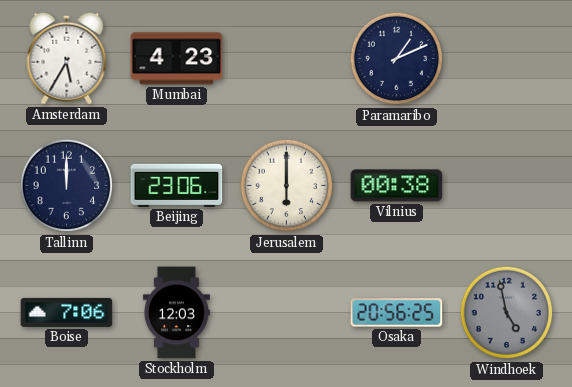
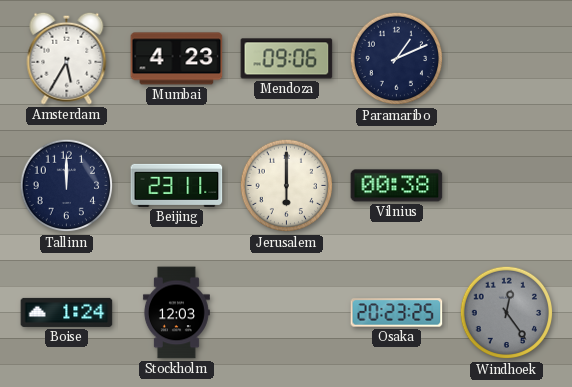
Mendoza: none -> 09:06
Beijing: 23:06 -> 23:11
Boise: 7:06 -> 1:24
Osaka: 20:56 -> 20:23
Windhoek: 4:58 -> 12:24
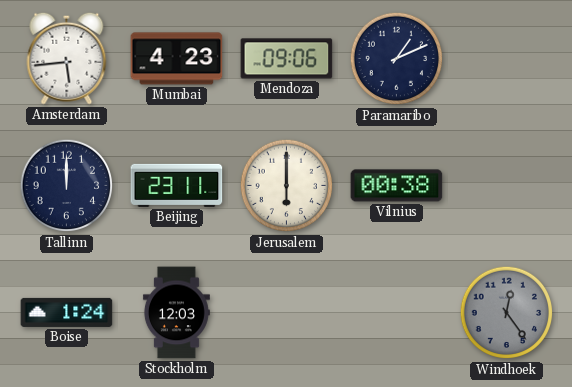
Amsterdam: 5:35 -> 5:44
Osaka: 20:23 -> none
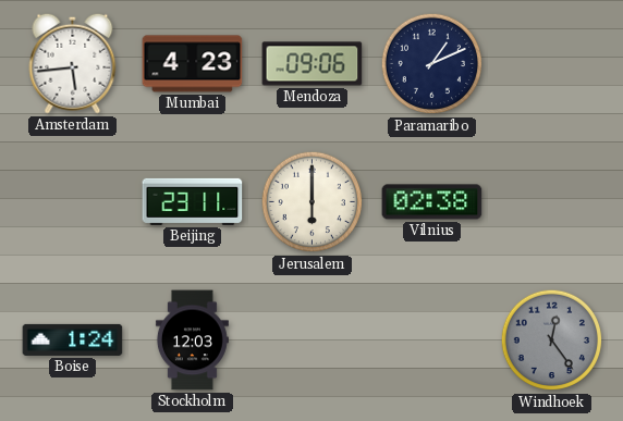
Tallinn: 12:00 -> none
Vilnius: 00:38 -> 02:38
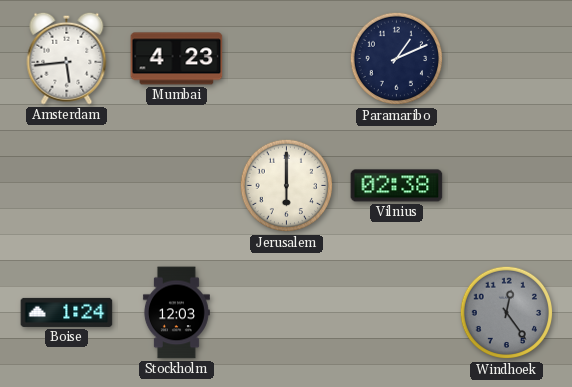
Mendoza: 09:06 -> none
Beijing: 23:11 -> none
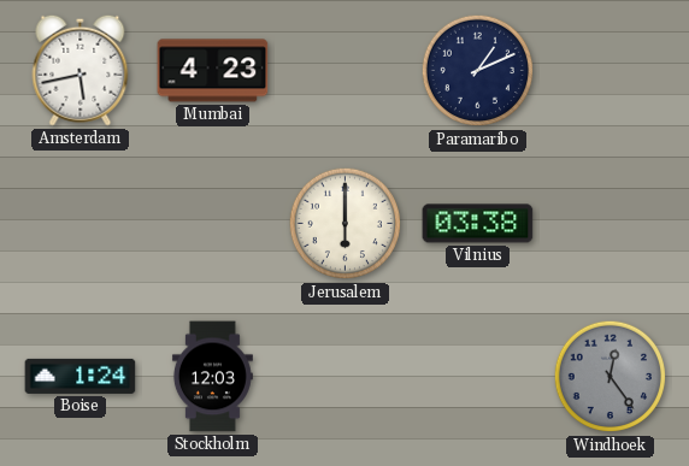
Amsterdam: 5:44 -> 5:43
Vilnius: 02:38 -> 03:38
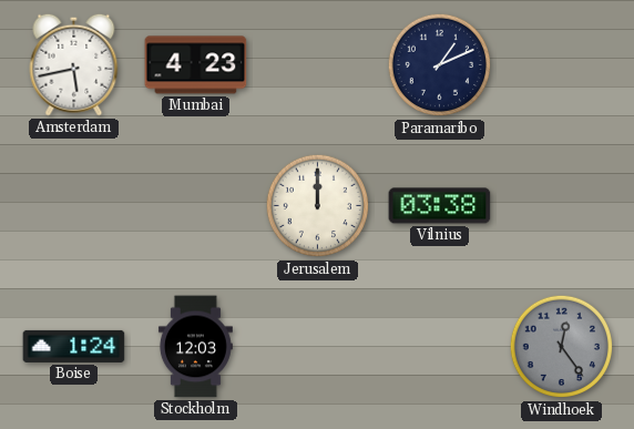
Jerusalem: 6:00 -> 12:00
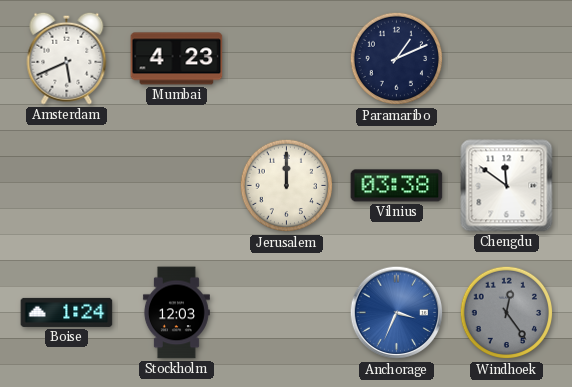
Amsterdam: 5:43 -> 5:41
Chengdu: none -> 11:51
Anchorage: none -> 3:34
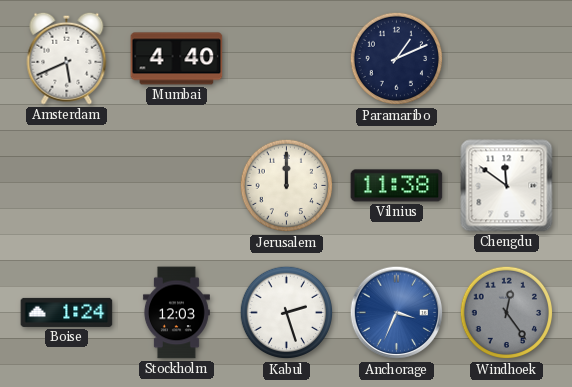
Mumbai: 4:23 -> 4:40
Vilnius: 03:38 -> 11:38
Kabul: none -> 2:27
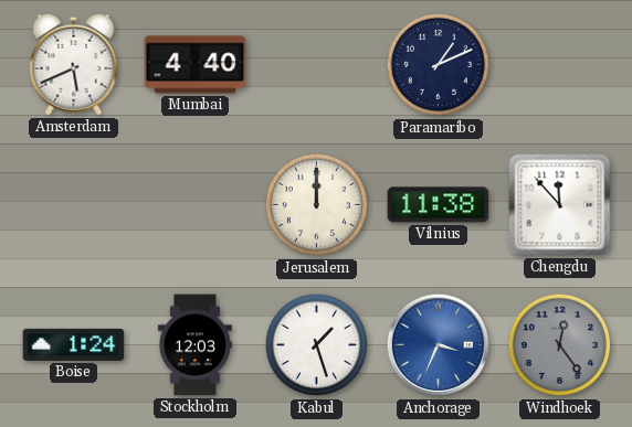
Chengdu: 11:51 -> 11:53
Kabul: 2:27 -> 1:27
